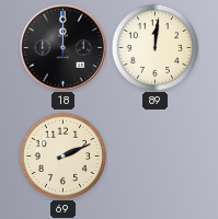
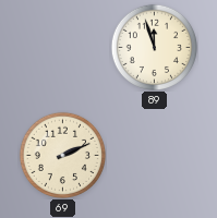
18: 12:00 -> none
89: 12:01 -> 11:57
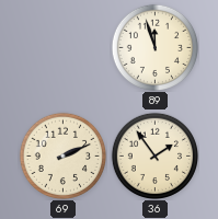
36: none -> 1:54
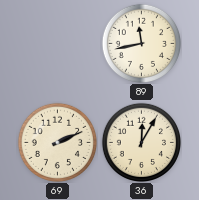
89: 11:57 -> 11:43
36: 1:54 -> 12:05
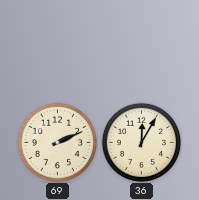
89: 11:43 -> none
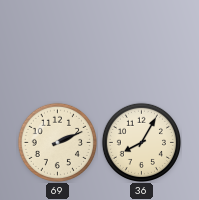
36: 12:05 -> 8:05
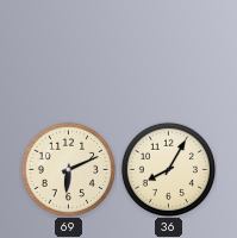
69: 2:11 -> 6:11
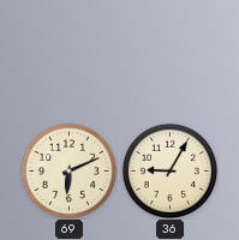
36: 8:05 -> 9:05
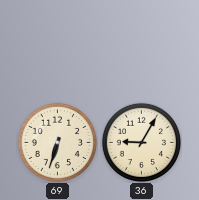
69: 6:11 -> 6:33
